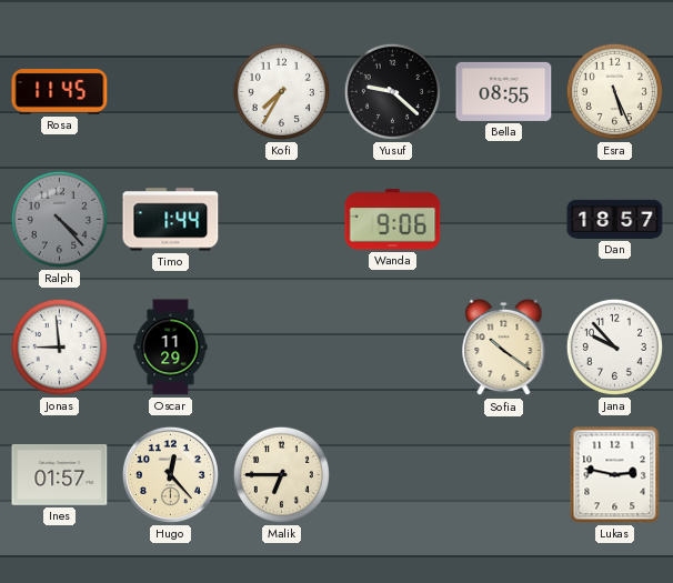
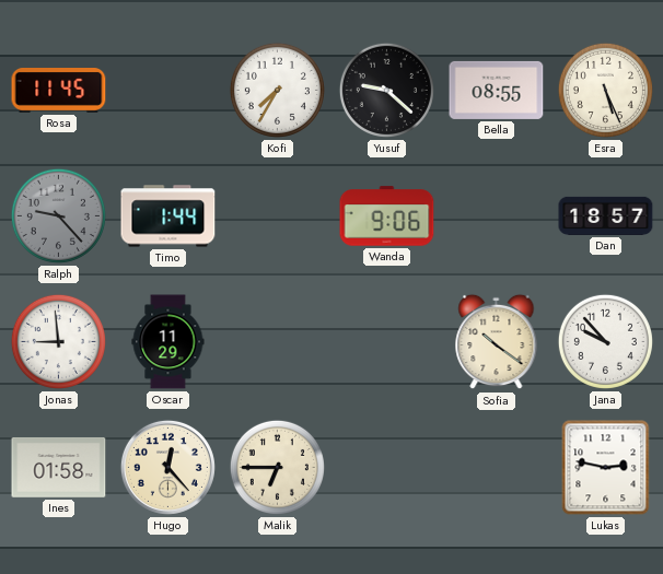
Ralph: 4:23 -> 9:23
Ines: 01:57 -> 01:58
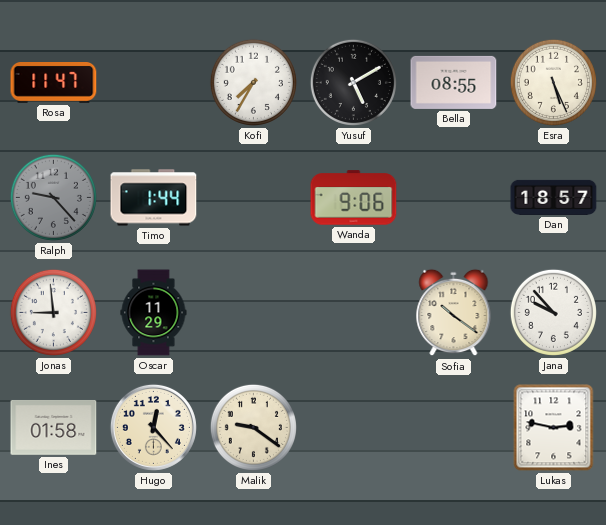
Rosa: 11:45 -> 11:47
Yusuf: 9:22 -> 5:10
Malik: 6:45 -> 9:21
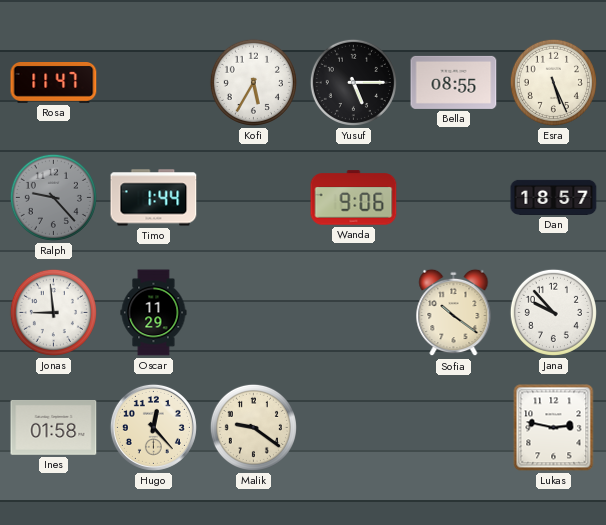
Kofi: 7:35 -> 5:35
Yusuf: 5:10 -> 5:15
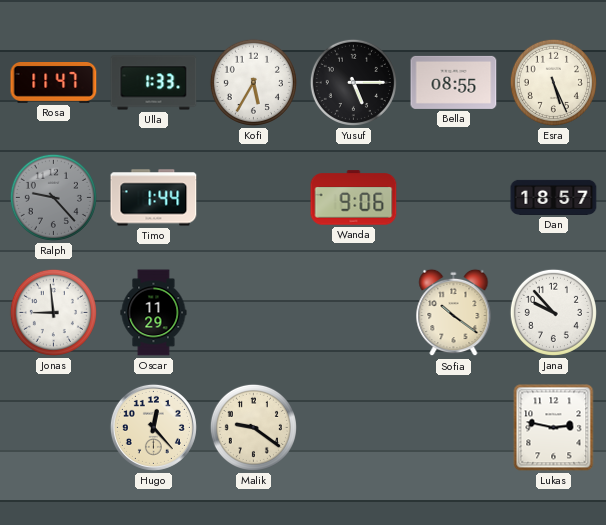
Ulla: none -> 1:33
Ines: 01:58 -> none
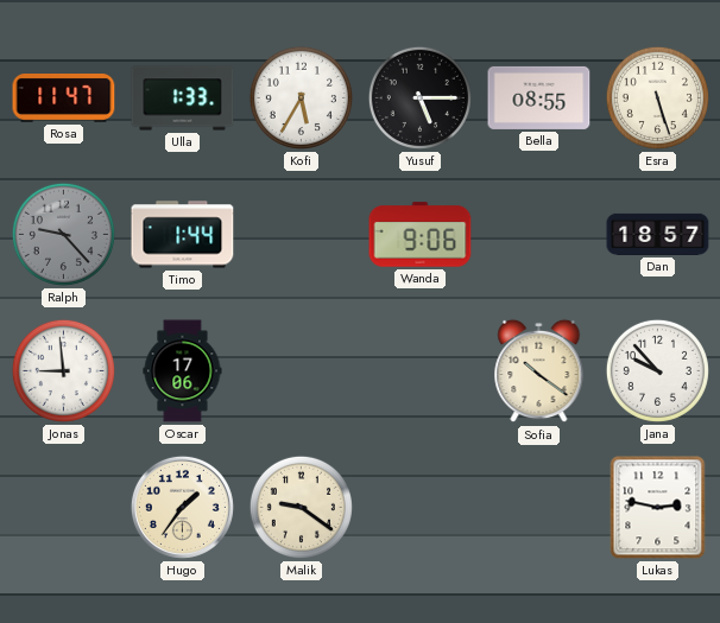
Esra: 5:26 -> 5:27
Oscar: 11:29 -> 17:06
Hugo: 12:23 -> 1:36
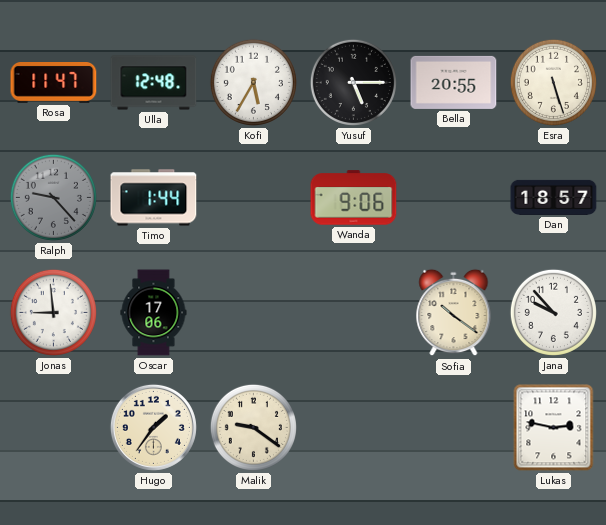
Ulla: 1:33 -> 12:48
Bella: 08:55 -> 20:55
